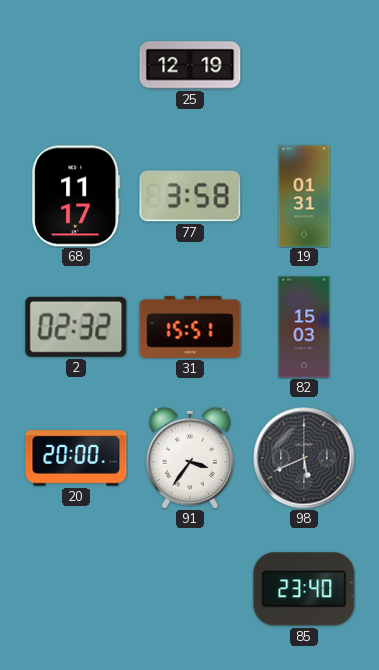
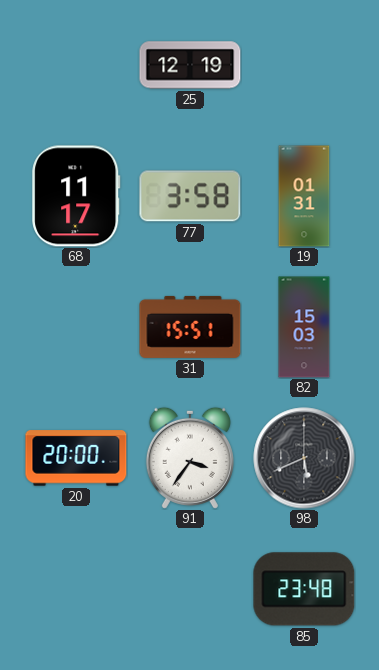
2: 02:32 -> none
85: 23:40 -> 23:48
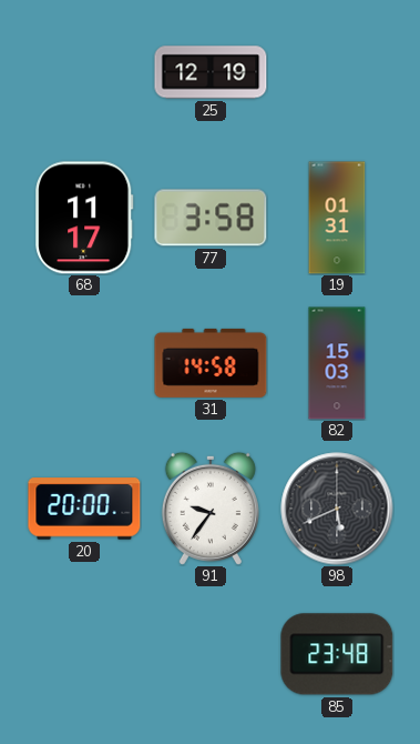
31: 15:51 -> 14:58
91: 3:36 -> 9:36
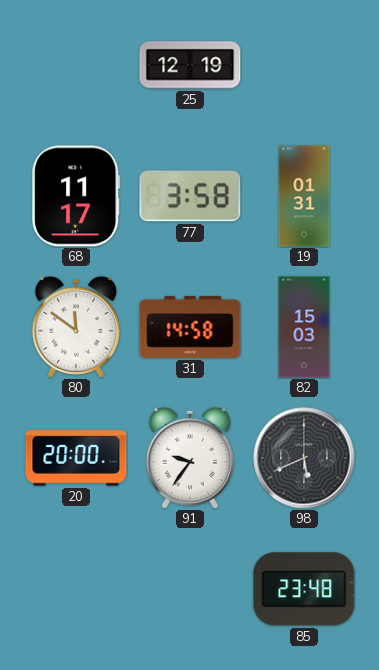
80: none -> 11:51
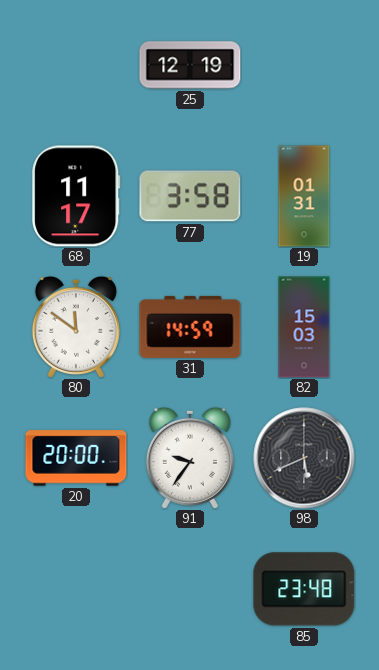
31: 14:58 -> 14:59
